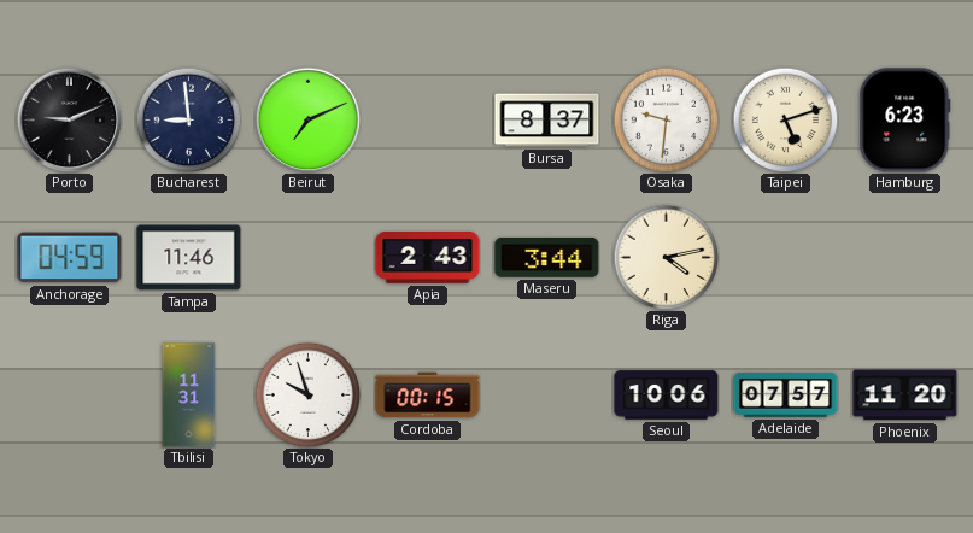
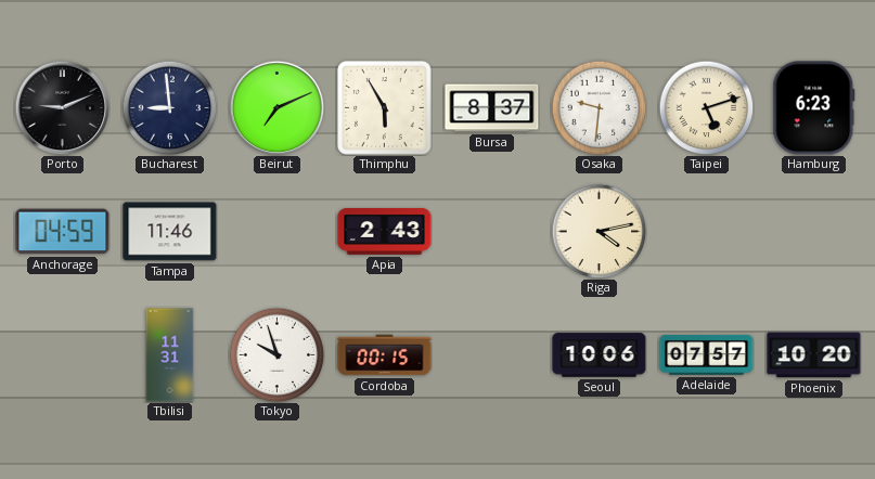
Thimphu: none -> 5:55
Maseru: 3:44 -> none
Phoenix: 11:20 -> 10:20
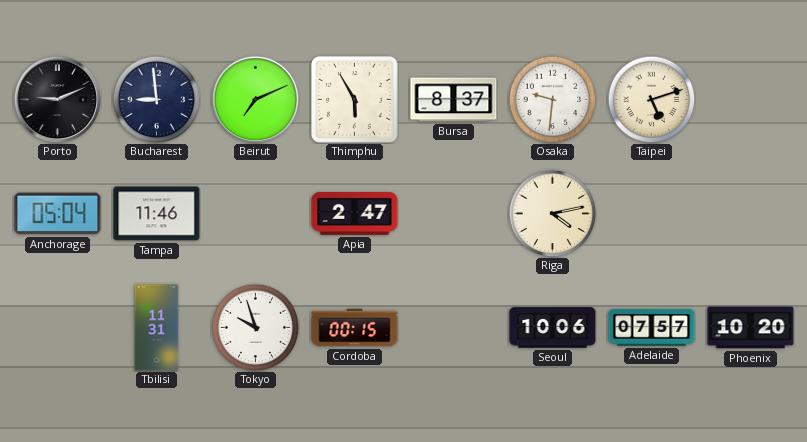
Hamburg: 6:23 -> none
Anchorage: 04:59 -> 05:04
Apia: 2:43 -> 2:47
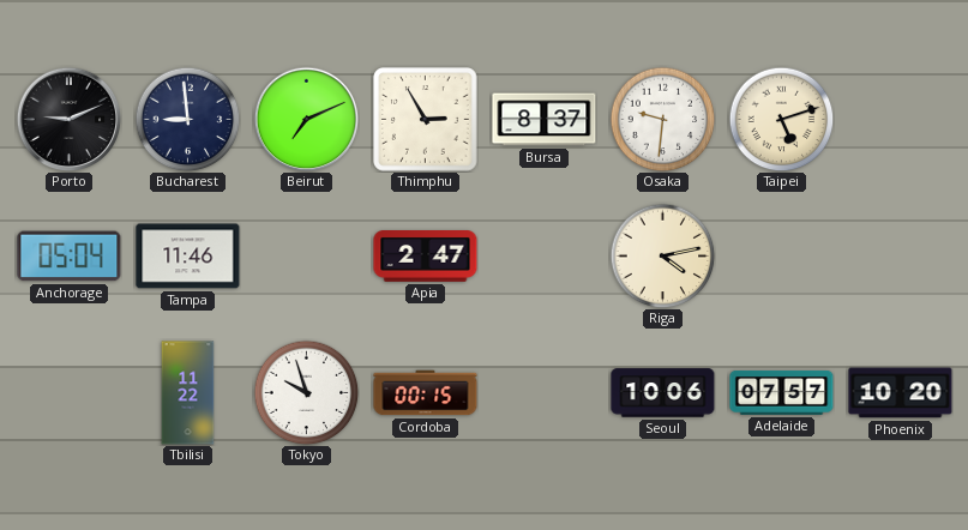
Thimphu: 5:55 -> 2:55
Tbilisi: 11:31 -> 11:22
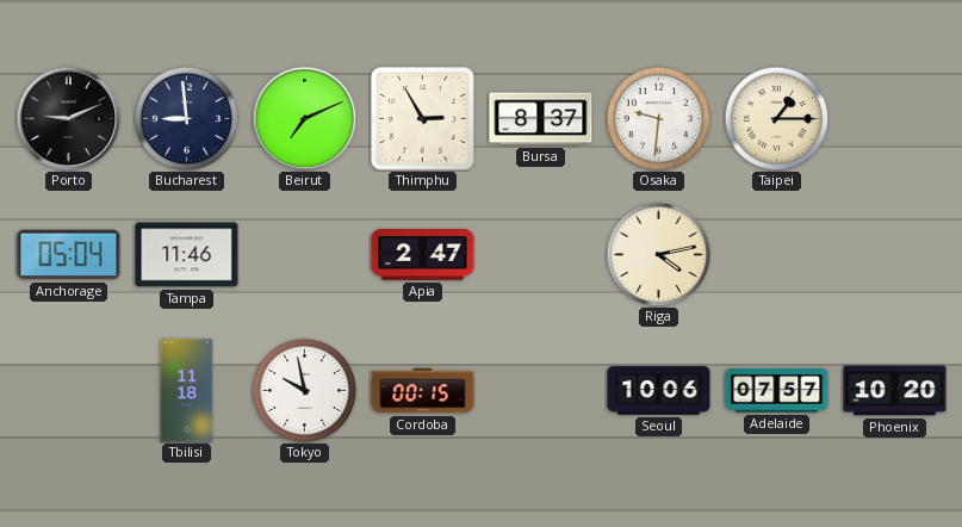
Taipei: 5:12 -> 1:15
Tbilisi: 11:22 -> 11:18
Tokyo: 9:57 -> 9:58
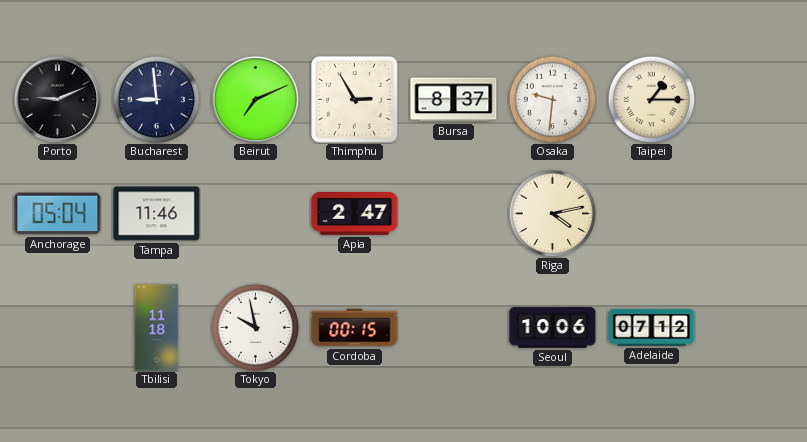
Adelaide: 07:57 -> 07:12
Phoenix: 10:20 -> none
